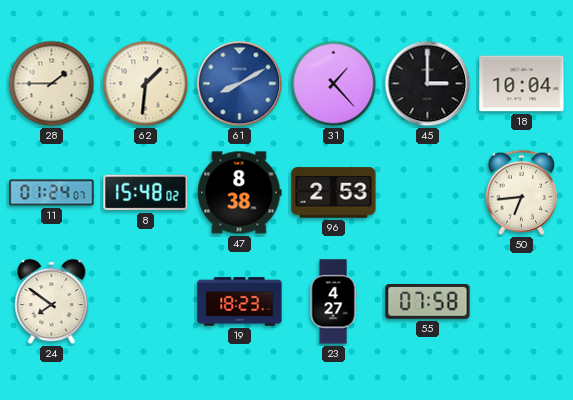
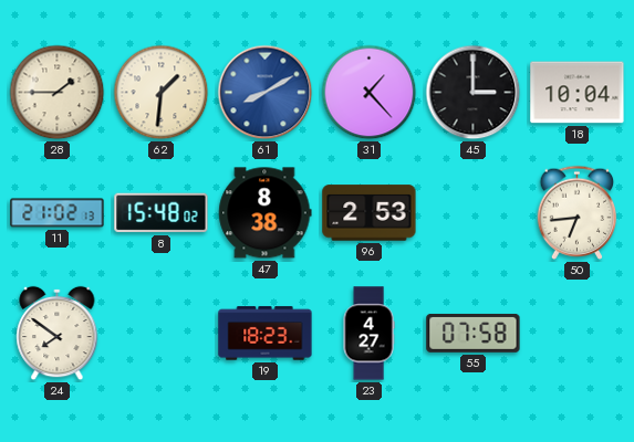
11: 01:24 -> 21:02
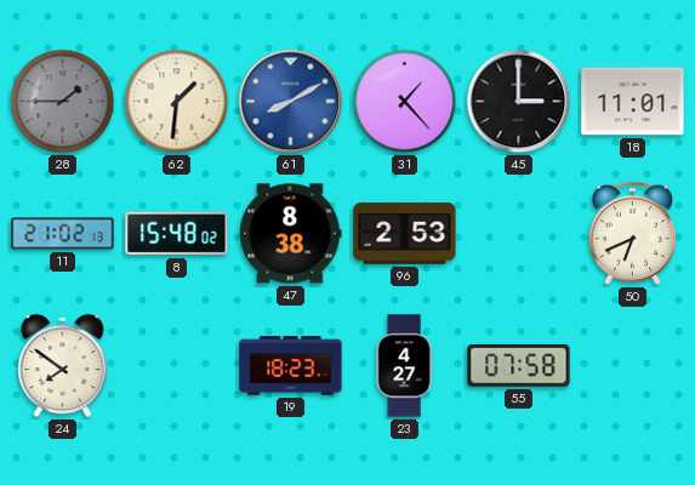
28 dial: cream -> grey
18: 10:04 -> 11:01
50: 6:44 -> 6:41
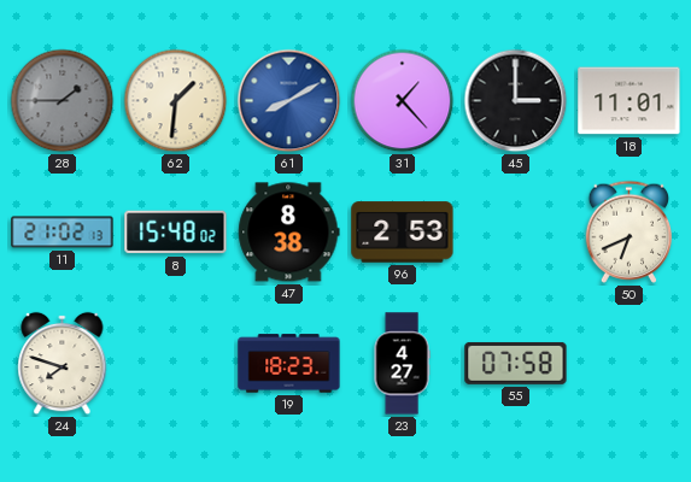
24: 7:51 -> 7:48
